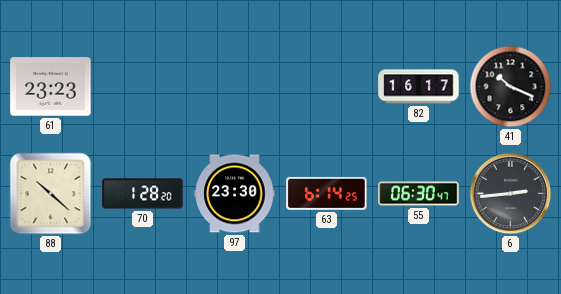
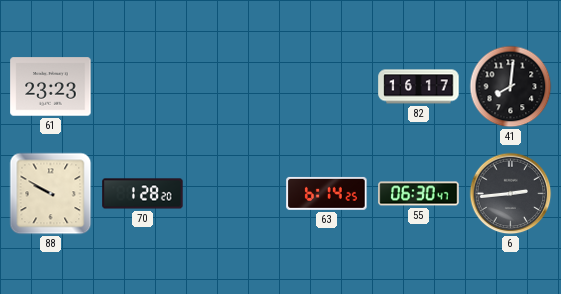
41: 10:19 -> 8:01
88: 10:22 -> 9:50
97: 23:30 -> none
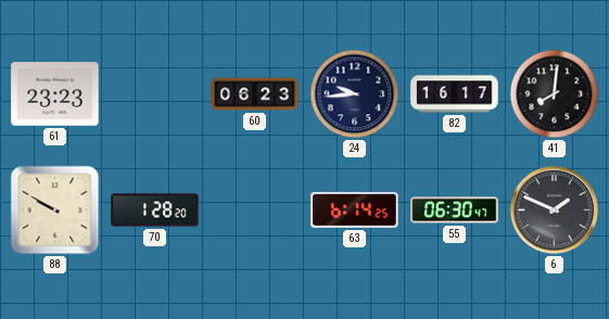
60: none -> 06:23
24: none -> 9:44
6: 2:44 -> 1:49
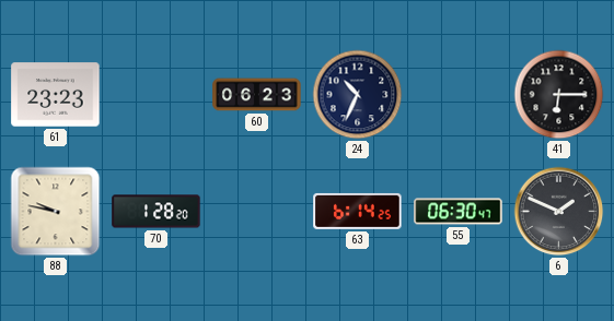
24: 9:44 -> 10:34
82: 16:17 -> none
41: 8:01 -> 6:15
88: 9:50 -> 9:47
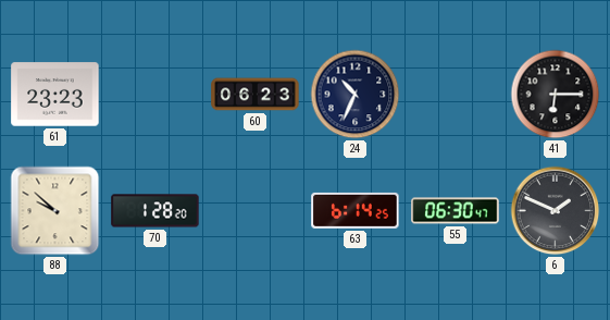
88: 9:47 -> 9:52
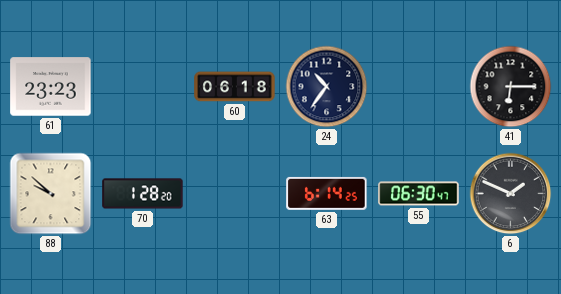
60: 06:23 -> 06:18
24: 10:34 -> 10:36
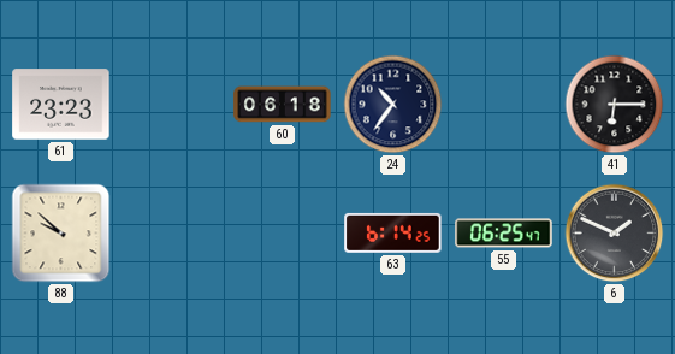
70: 1:28 -> none
55: 06:30 -> 06:25
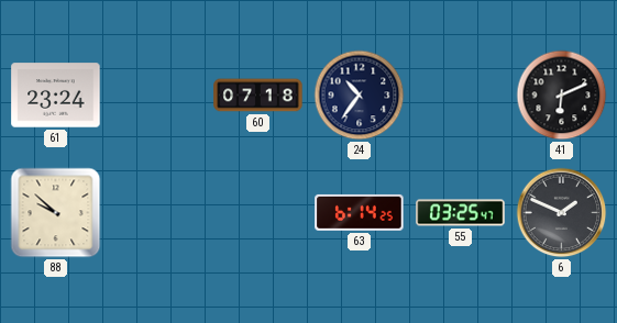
61: 23:23 -> 23:24
60: 06:18 -> 07:18
41: 6:15 -> 6:11
55: 06:25 -> 03:25
